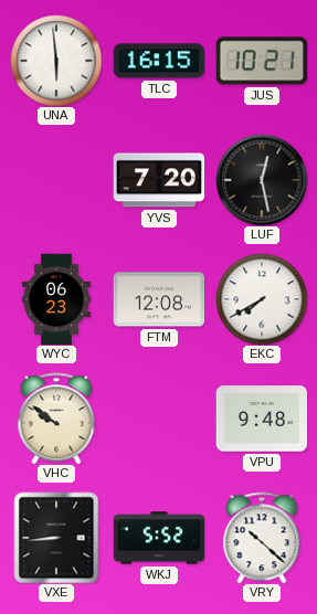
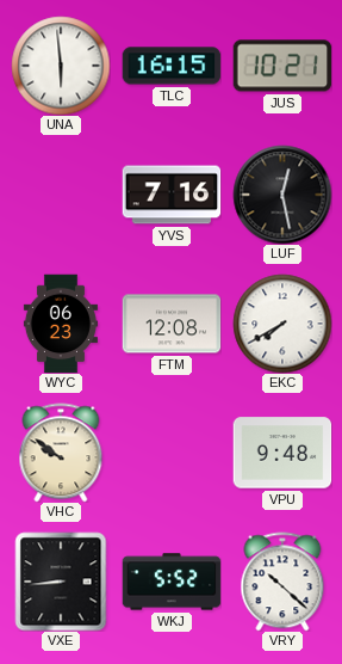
YVS: 7:20 -> 7:16
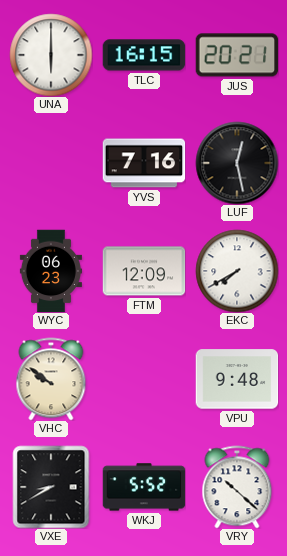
UNA: 5:59 -> 6:00
JUS: 10:21 -> 20:21
FTM: 12:08 -> 12:09
VXE: 8:44 -> 8:40
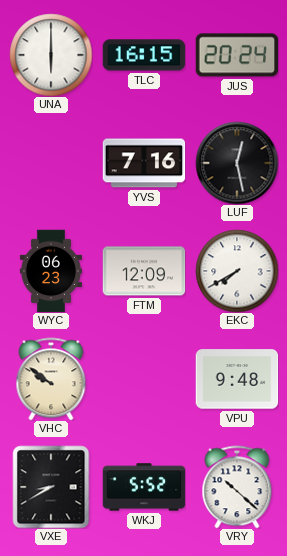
JUS: 20:21 -> 20:24
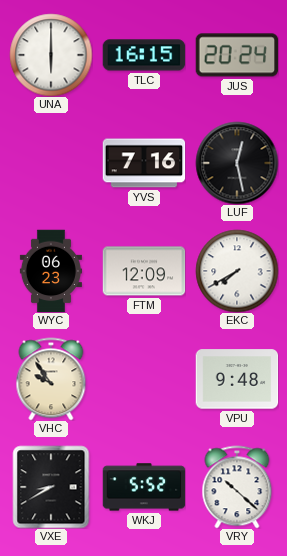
VHC: 9:51 -> 9:54
